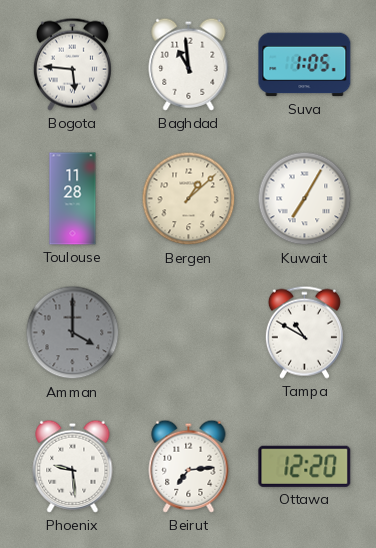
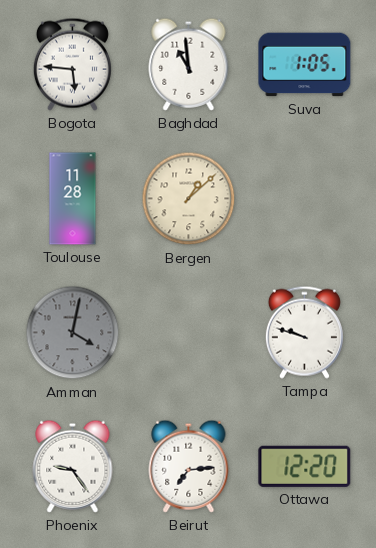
Kuwait: 7:05 -> none
Amman: 4:00 -> 4:02
Tampa: 10:50 -> 9:48
Phoenix: 9:29 -> 9:24
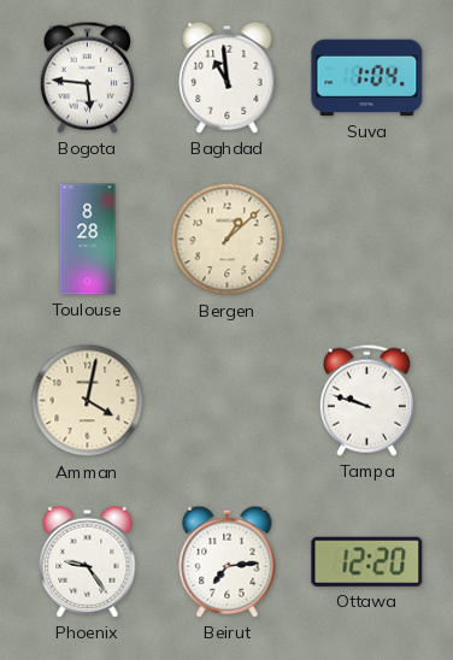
Suva: 1:05 -> 1:04
Toulouse: 11:28 -> 8:28
Amman dial: grey -> cream
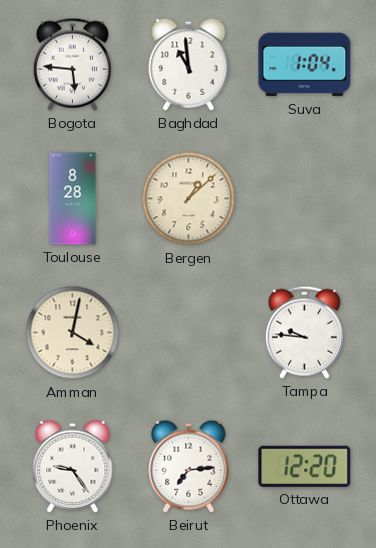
Tampa: 9:48 -> 9:46
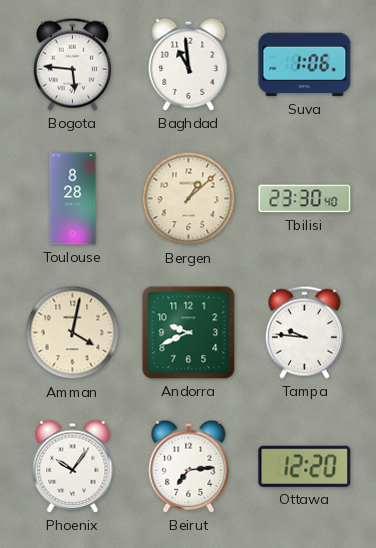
Suva: 1:04 -> 1:06
Tbilisi: none -> 23:30
Andorra: none -> 9:41
Phoenix: 9:24 -> 10:06
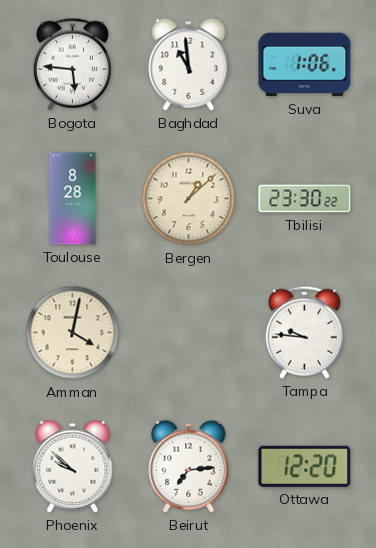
Tbilisi: 23:30:40 -> 23:30:22
Andorra: 9:41 -> none
Phoenix: 10:06 -> 9:52
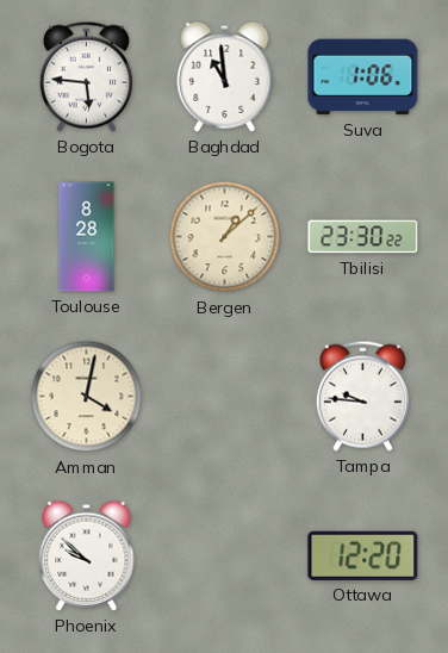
Beirut: 7:14 -> none
